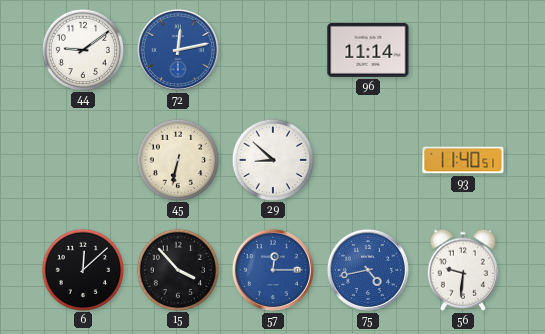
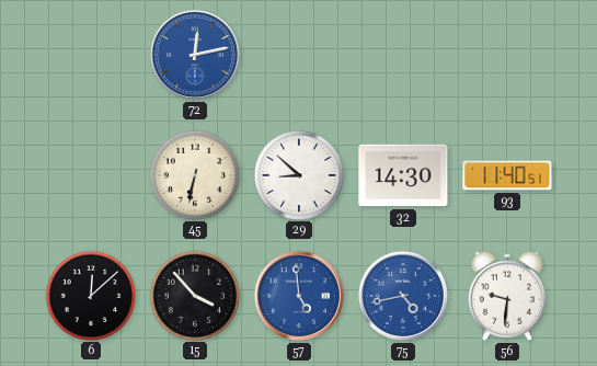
44: 9:09 -> none
96: 11:14 -> none
32: none -> 14:30
57: 12:15 -> 4:59
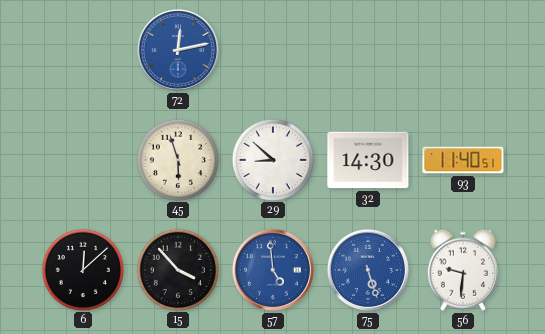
45: 6:32 -> 5:57
75: 4:43 -> 5:27
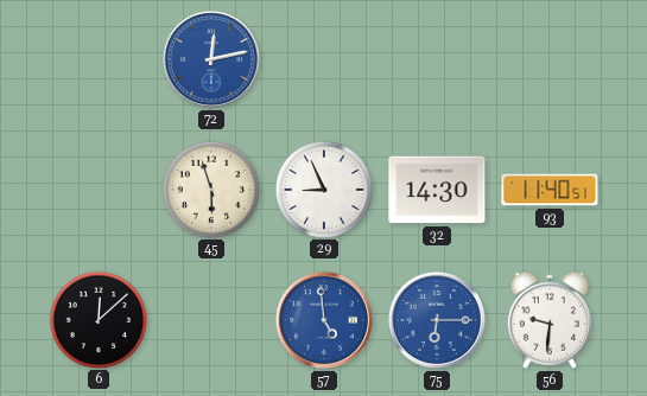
29: 8:52 -> 8:56
15: 3:53 -> none
75: 5:27 -> 6:15
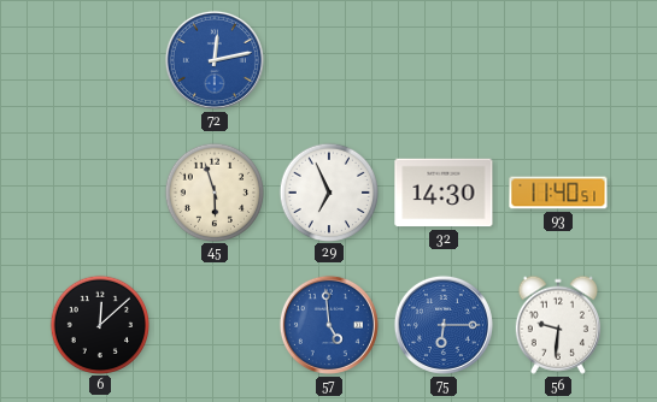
29: 8:56 -> 6:56
